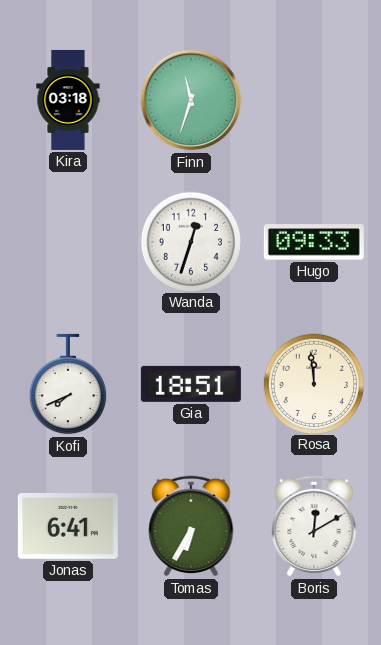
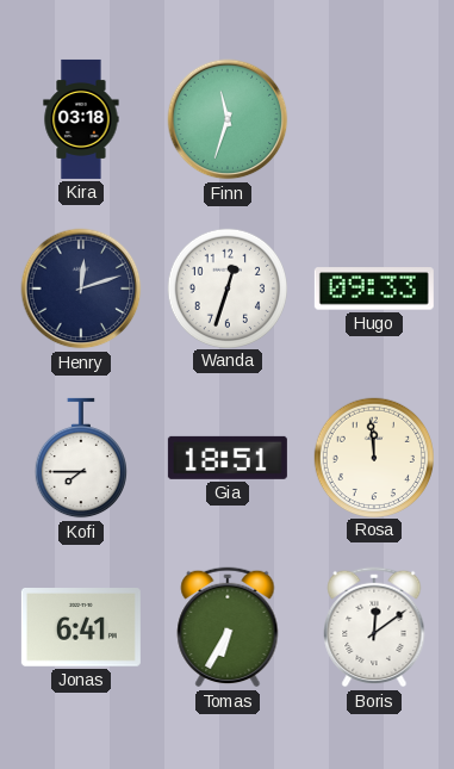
Henry: none -> 12:12
Kofi: 7:41 -> 7:45
Boris: 12:10 -> 12:09
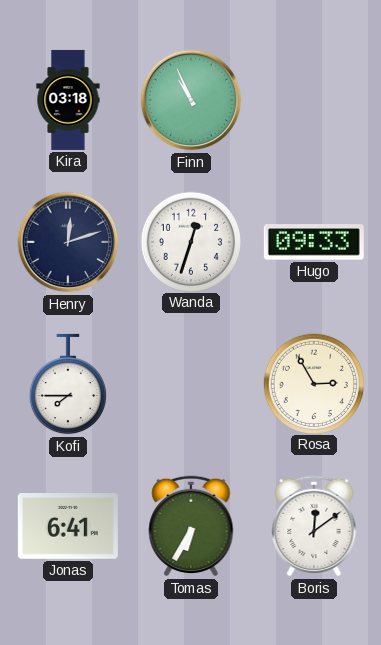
Finn: 11:33 -> 10:56
Gia: 18:51 -> none
Rosa: 11:59 -> 2:55
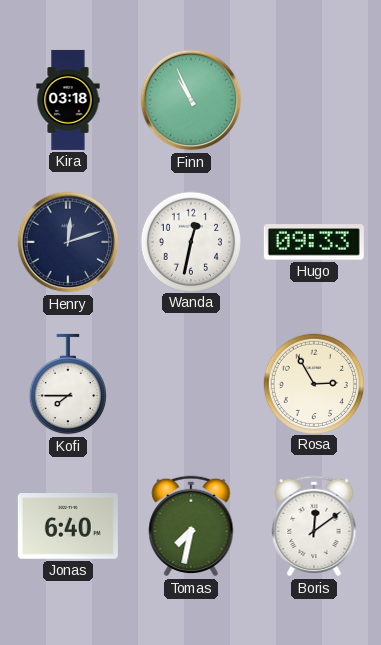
Wanda: 12:33 -> 12:32
Jonas: 6:41 -> 6:40
Tomas: 6:35 -> 7:32
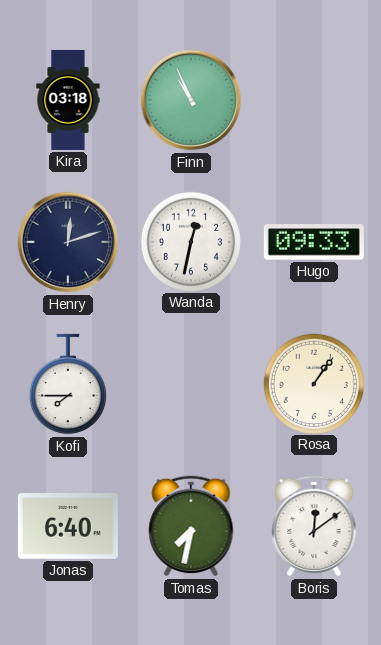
Rosa: 2:55 -> 1:06
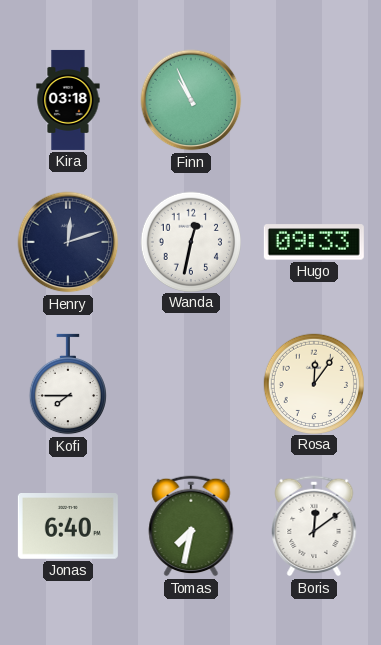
Rosa: 1:06 -> 12:06
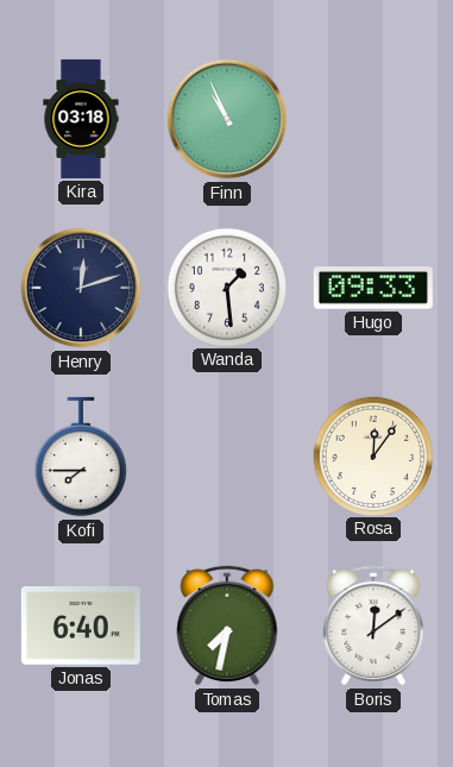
Wanda: 12:32 -> 1:29
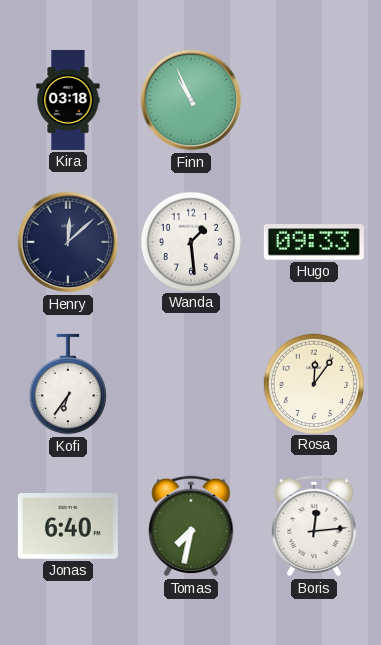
Henry: 12:12 -> 12:08
Kofi: 7:45 -> 6:36
Boris: 12:09 -> 12:14
